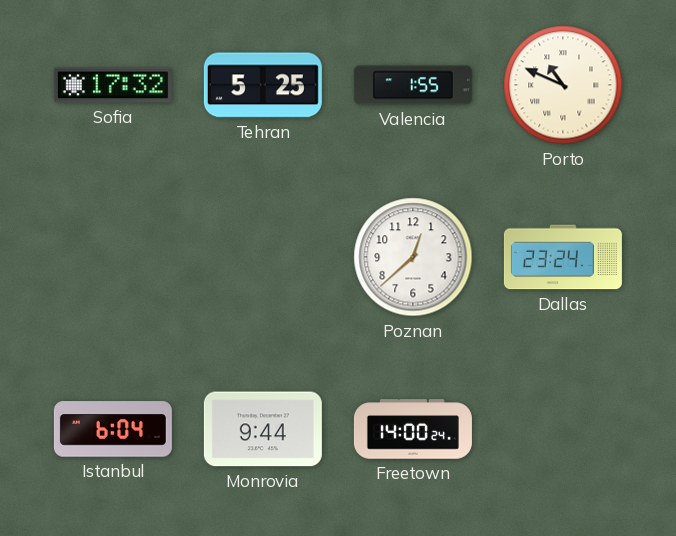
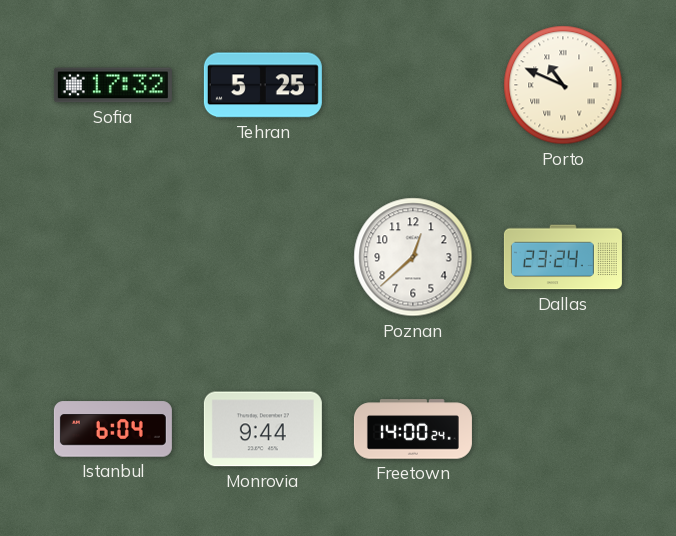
Valencia: 1:55 -> none
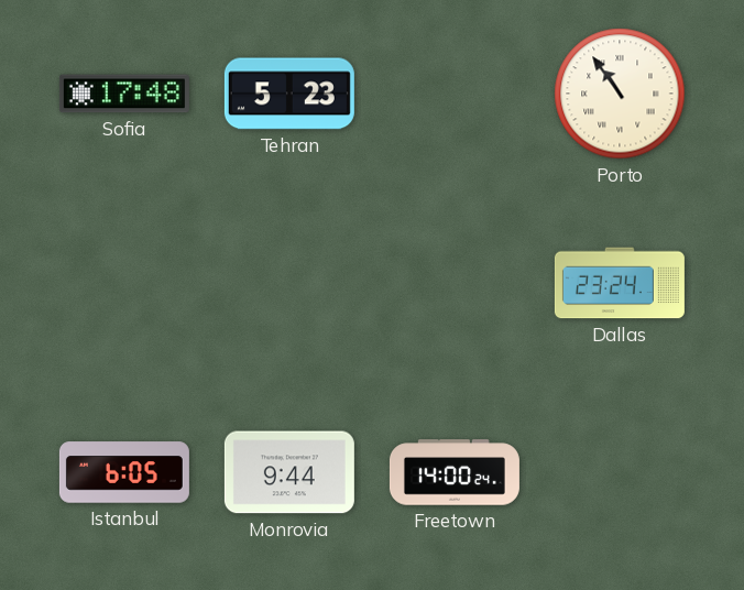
Sofia: 17:32 -> 17:48
Tehran: 5:25 -> 5:23
Porto: 10:49 -> 10:54
Poznan: 12:38 -> none
Istanbul: 6:04 -> 6:05
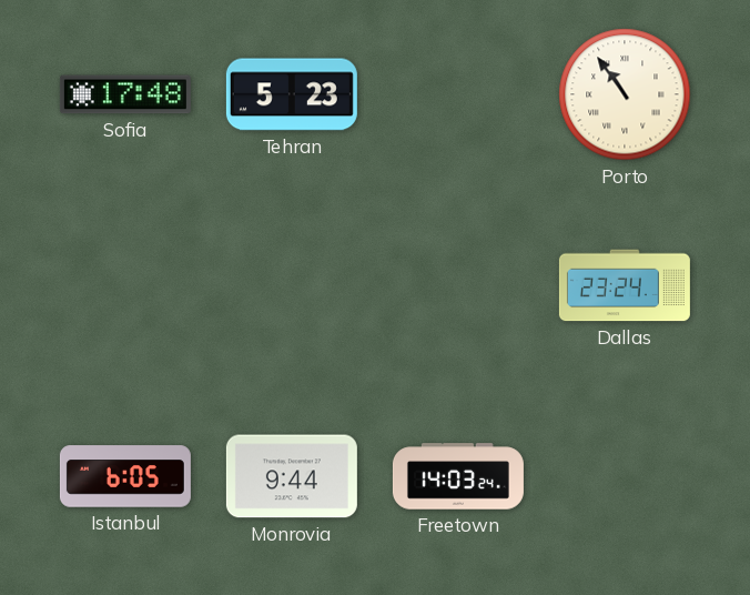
Freetown: 14:00 -> 14:03
